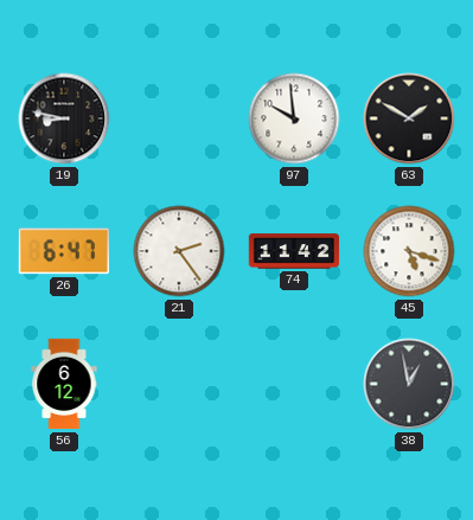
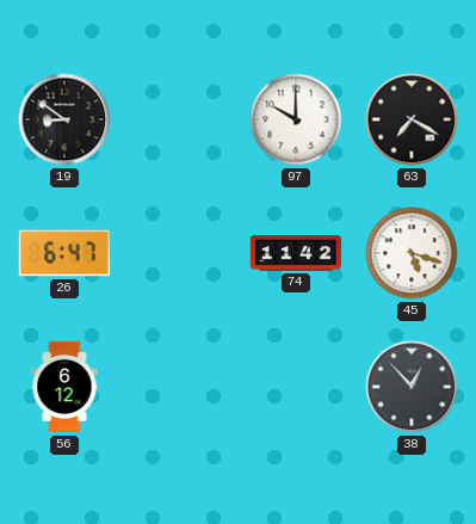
19: 8:47 -> 8:51
97: 9:59 -> 10:00
63: 1:50 -> 7:20
21: 2:24 -> none
38: 12:58 -> 12:53
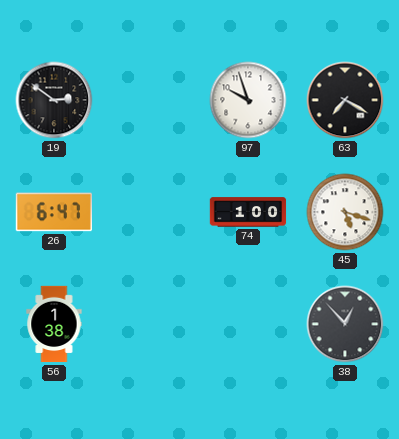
19: 8:51 -> 2:51
97: 10:00 -> 9:57
74: 11:42 -> 1:00
56: 6:12 -> 1:38
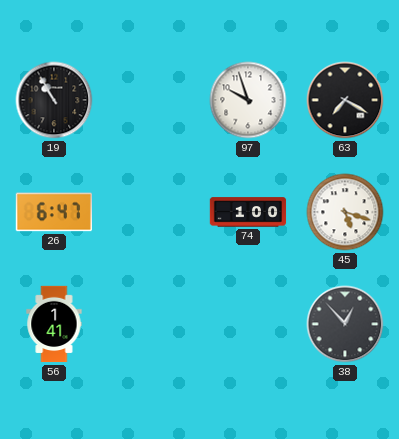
19: 2:51 -> 10:55
56: 1:38 -> 1:41
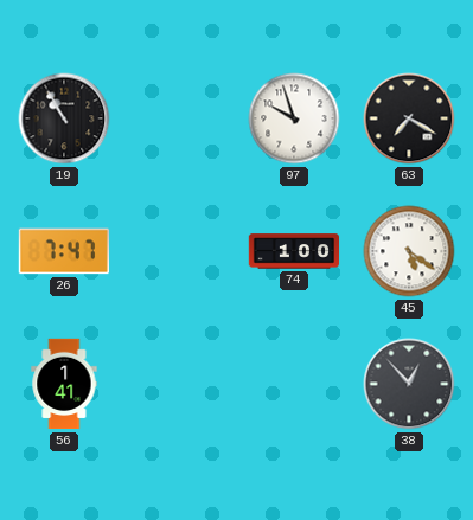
26: 6:47 -> 7:47
45: 5:18 -> 5:21
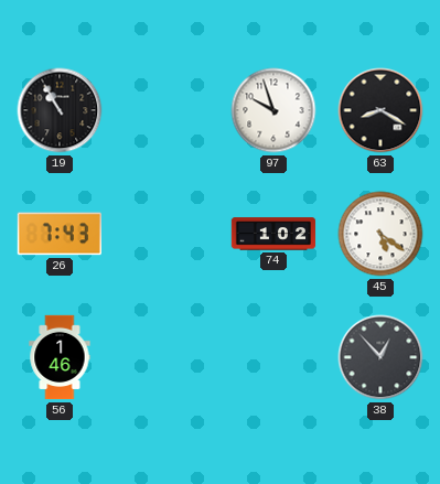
63: 7:20 -> 8:20
26: 7:47 -> 7:43
74: 1:00 -> 1:02
56: 1:41 -> 1:46
